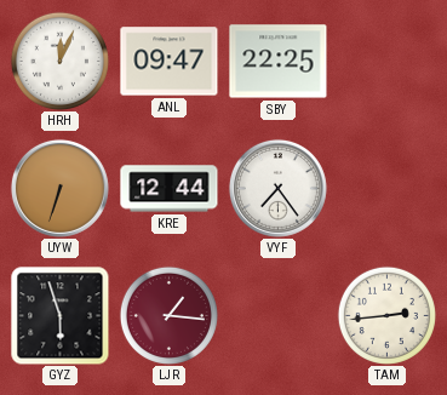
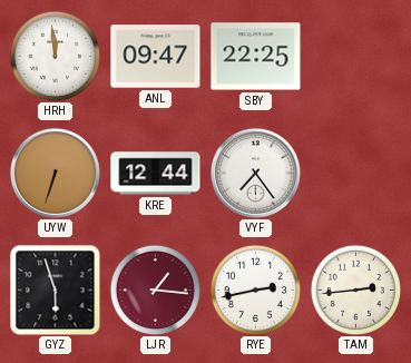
HRH: 12:04 -> 11:59
RYE: none -> 2:43
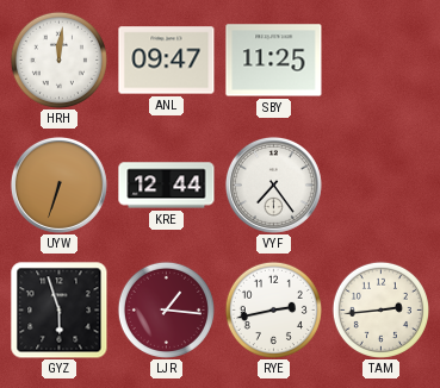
HRH: 11:59 -> 12:01
SBY: 22:25 -> 11:25
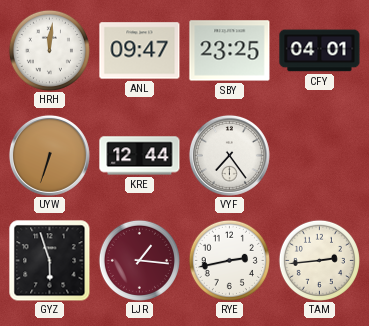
SBY: 11:25 -> 23:25
CFY: none -> 04:01
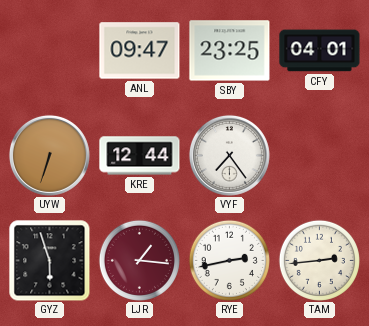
HRH: 12:01 -> none
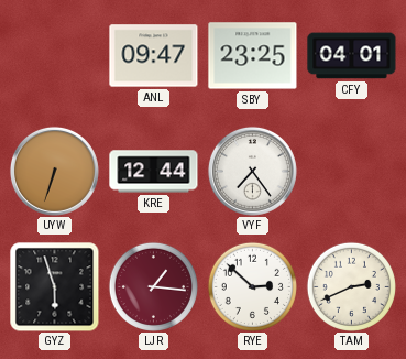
RYE: 2:43 -> 2:52
TAM: 2:44 -> 2:41
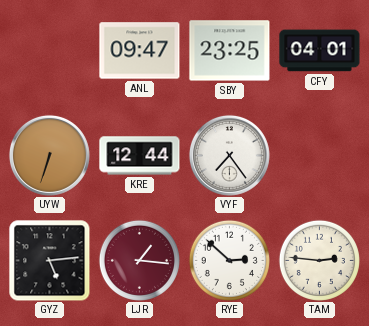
GYZ: 5:57 -> 5:14
TAM: 2:41 -> 2:46
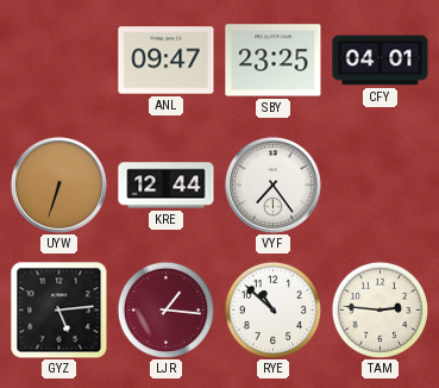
RYE: 2:52 -> 10:52
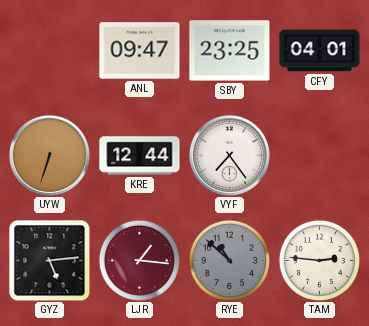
RYE dial: white -> grey
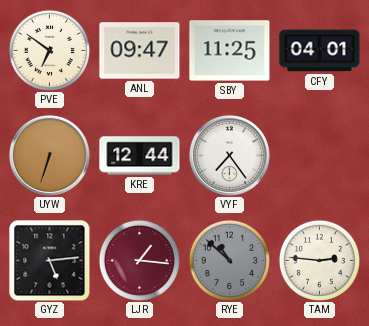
PVE: none -> 6:51
SBY: 23:25 -> 11:25
